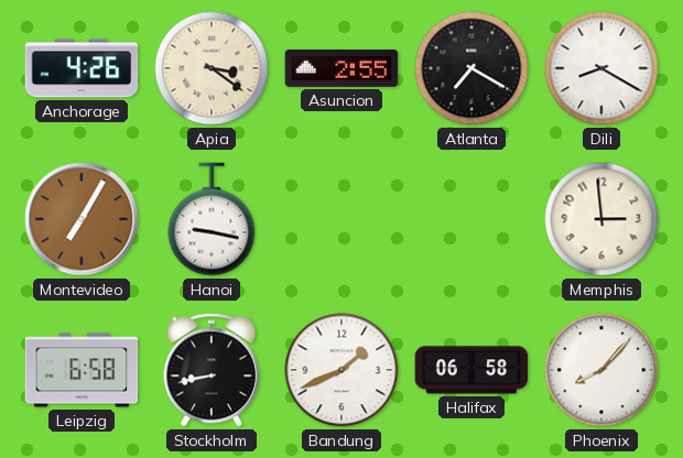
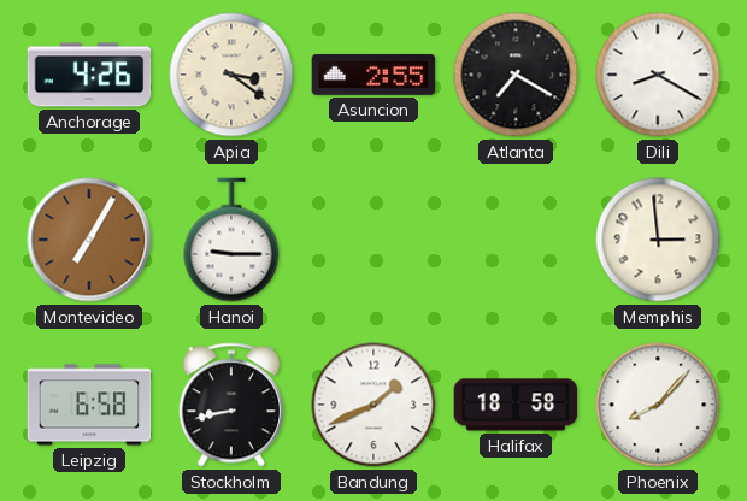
Hanoi: 9:17 -> 9:15
Halifax: 06:58 -> 18:58
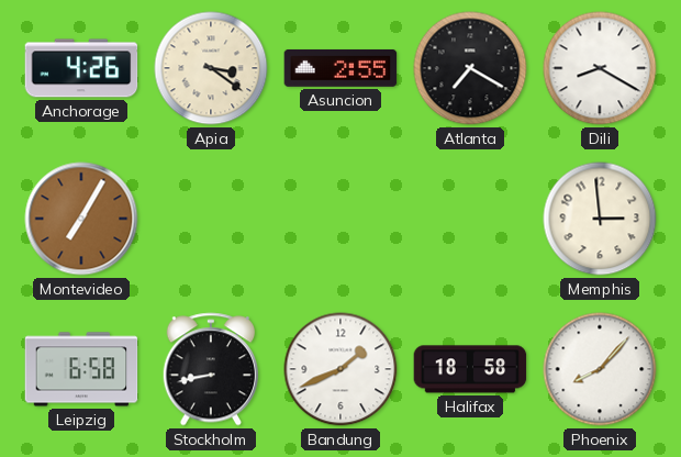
Hanoi: 9:15 -> none
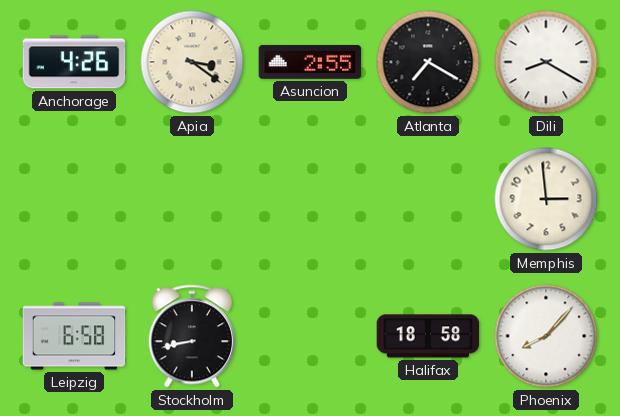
Montevideo: 7:05 -> none
Bandung: 1:41 -> none
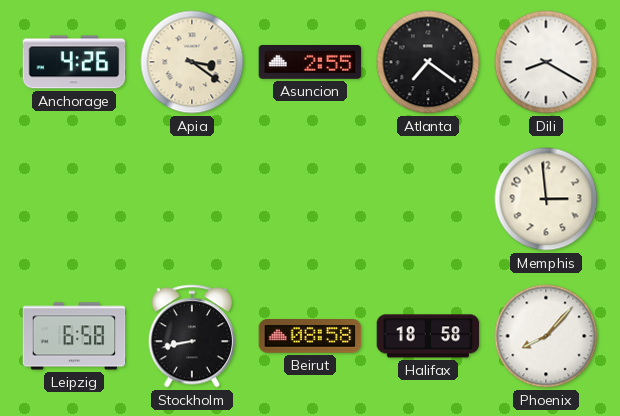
Atlanta: 7:20 -> 7:21
Beirut: none -> 08:58
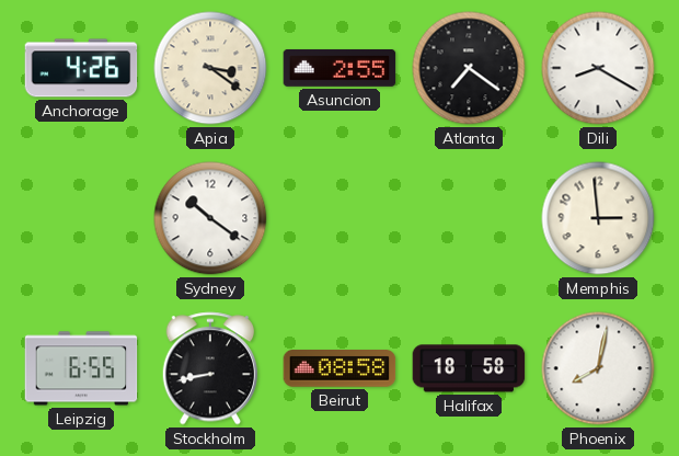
Sydney: none -> 10:21
Leipzig: 6:58 -> 6:55
Phoenix: 8:07 -> 8:02
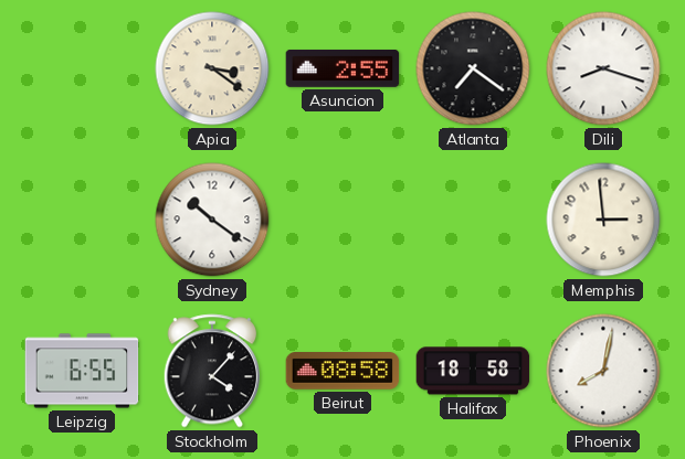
Anchorage: 4:26 -> none
Dili: 8:20 -> 8:18
Stockholm: 8:43 -> 4:07
